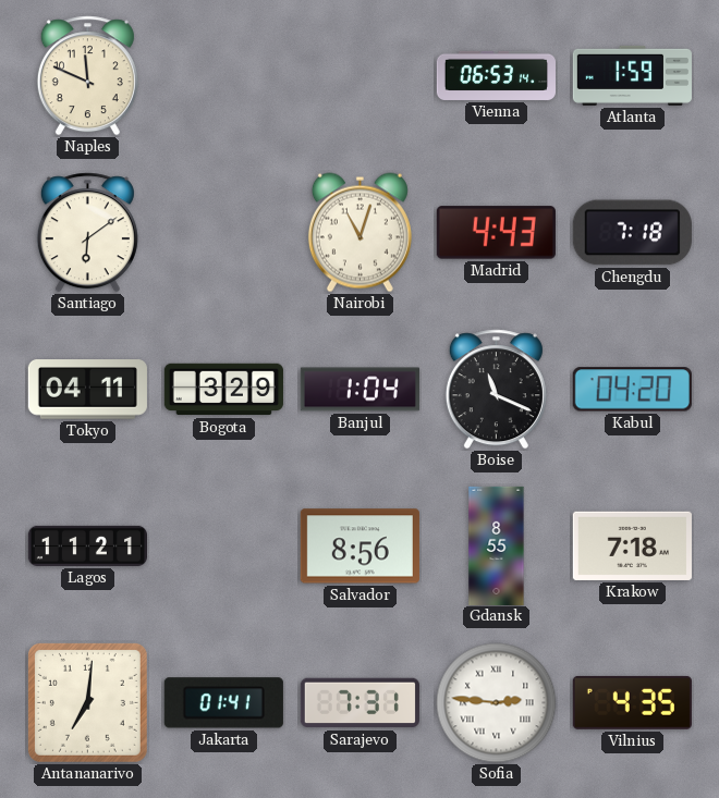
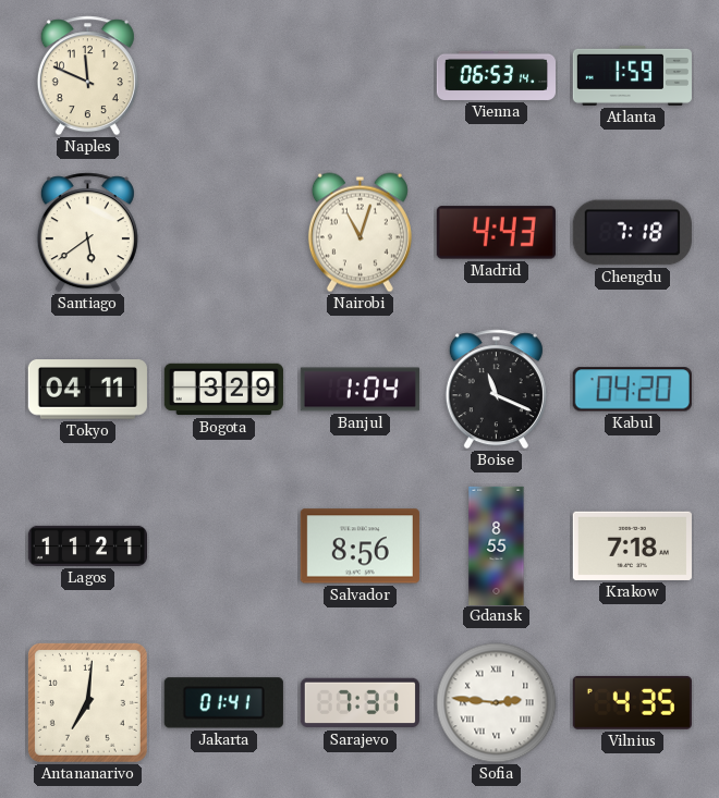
Santiago: 6:09 -> 5:39
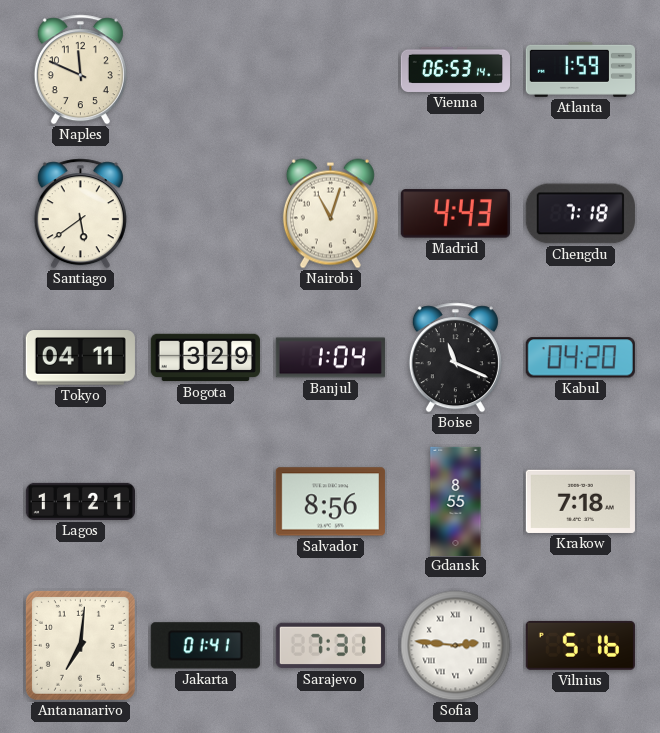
Vilnius: 4:35 -> 5:16
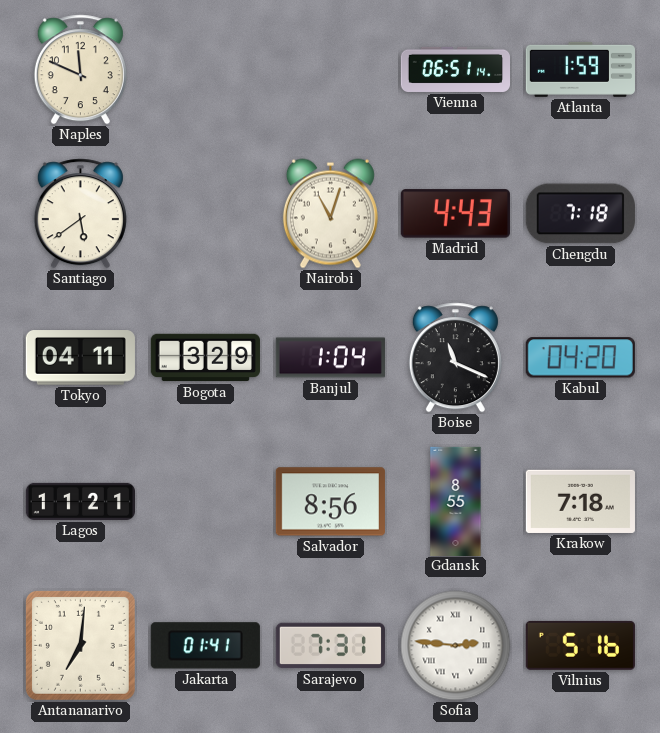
Vienna: 06:53 -> 06:51
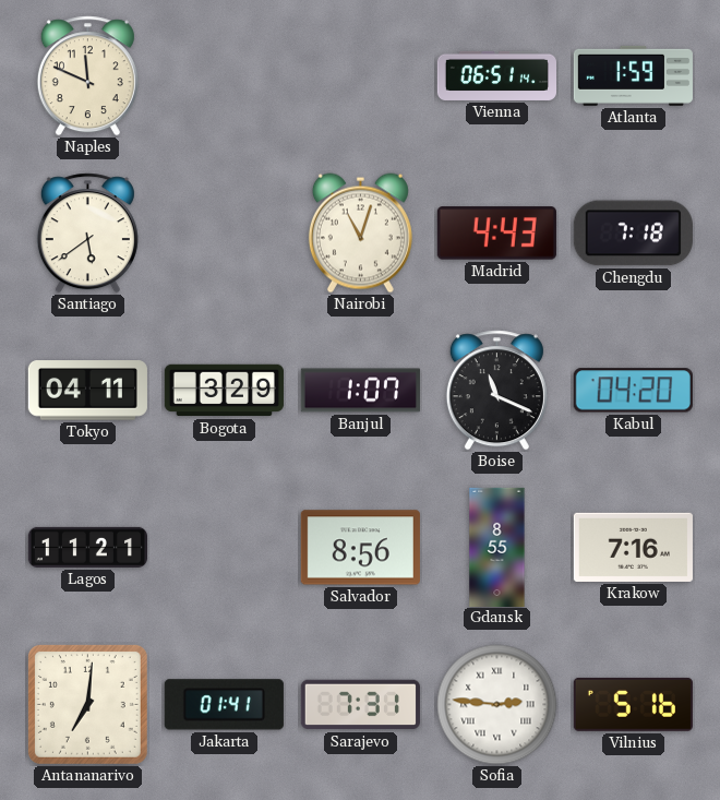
Banjul: 1:04 -> 1:07
Krakow: 7:18 -> 7:16
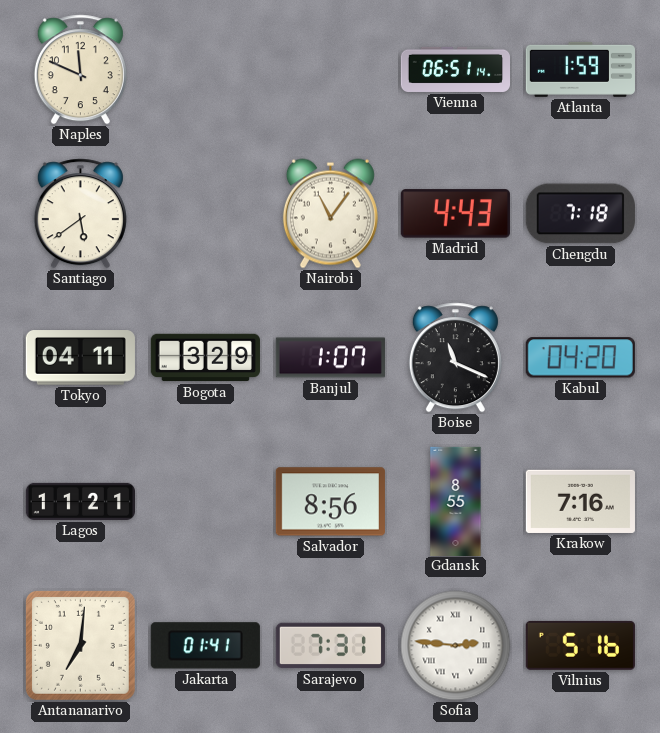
Nairobi: 11:03 -> 11:06
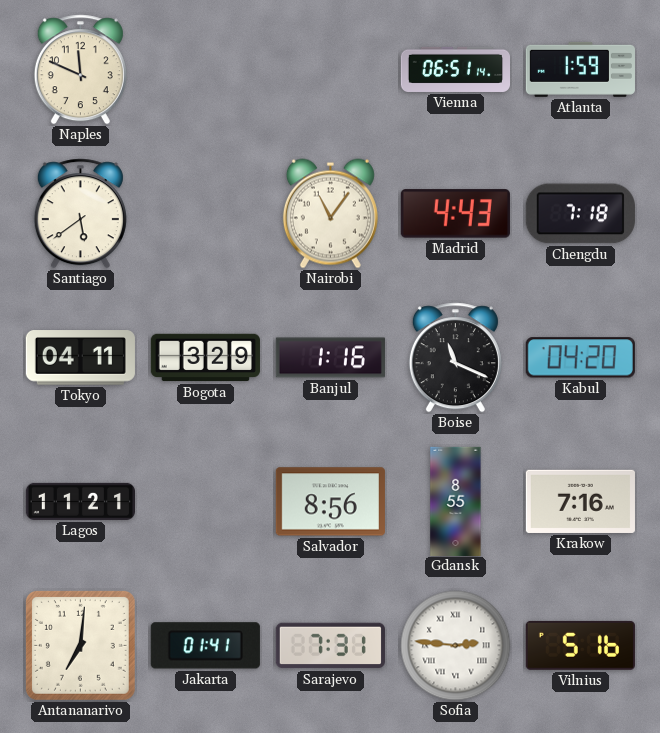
Banjul: 1:07 -> 1:16
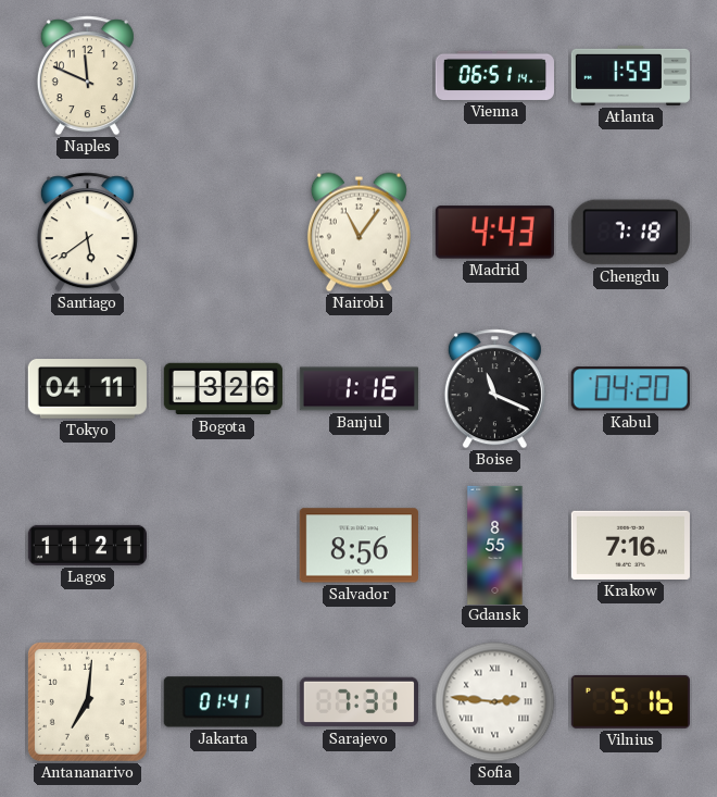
Bogota: 3:29 -> 3:26
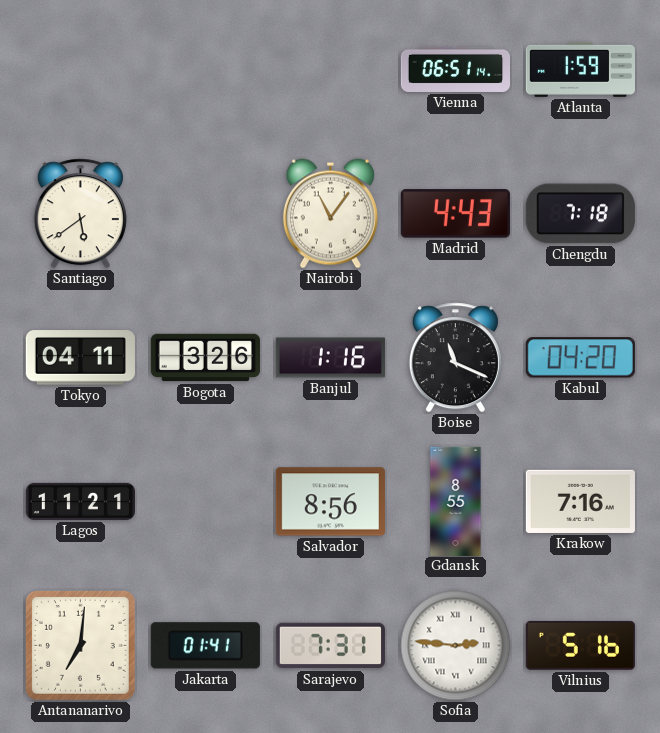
Naples: 11:49 -> none
